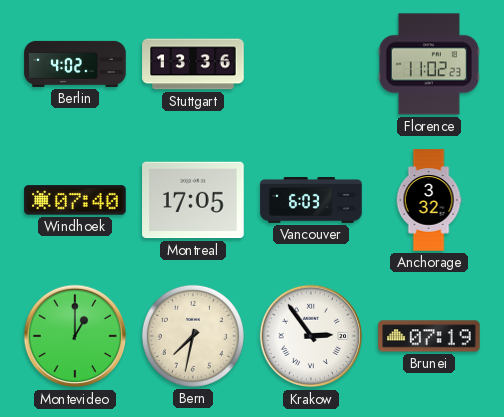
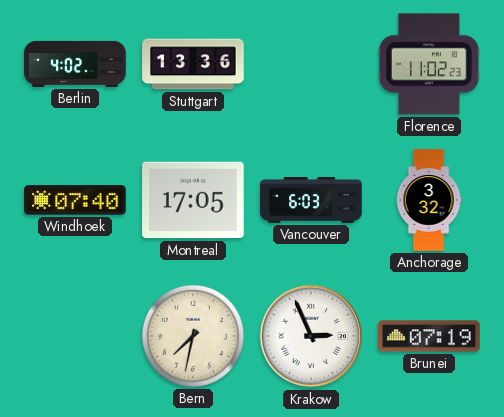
Montevideo: 1:00 -> none
Krakow: 2:54 -> 2:56
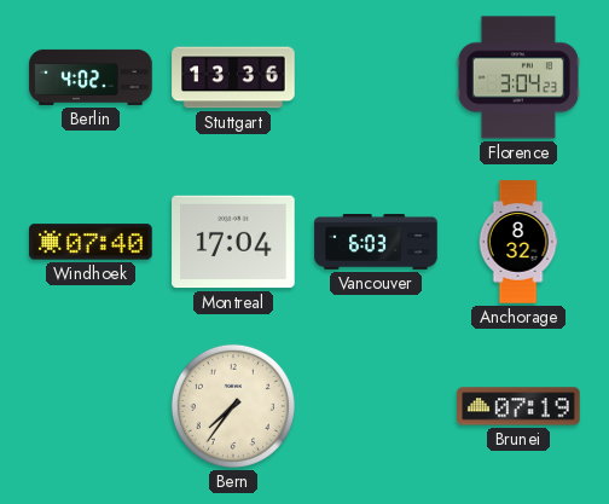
Florence: 11:02 -> 3:04
Montreal: 17:05 -> 17:04
Anchorage: 3:32 -> 8:32
Bern: 7:32 -> 7:36
Krakow: 2:56 -> none
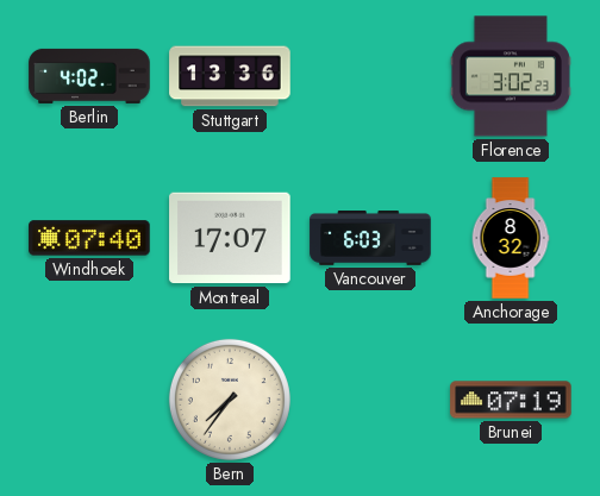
Florence: 3:04 -> 3:02
Montreal: 17:04 -> 17:07
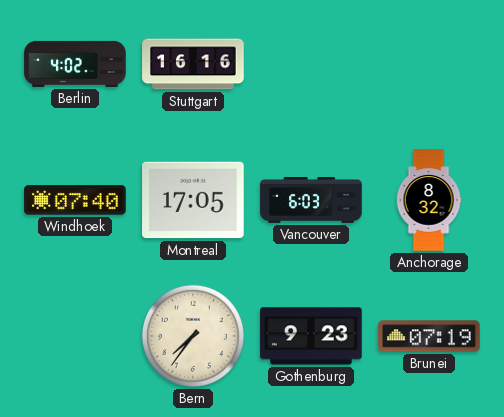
Stuttgart: 13:36 -> 16:16
Florence: 3:02 -> none
Montreal: 17:07 -> 17:05
Gothenburg: none -> 9:23
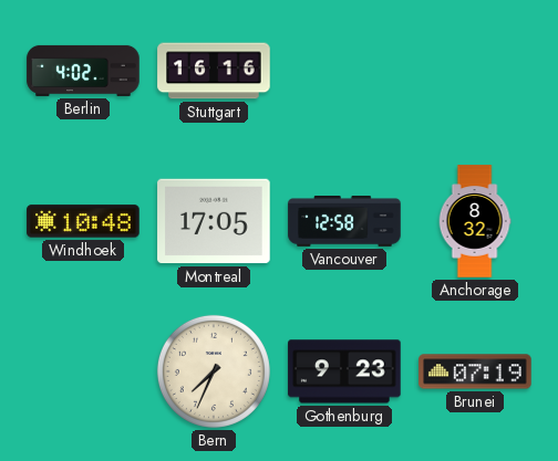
Windhoek: 07:40 -> 10:48
Vancouver: 6:03 -> 12:58
Bern: 7:36 -> 7:34
